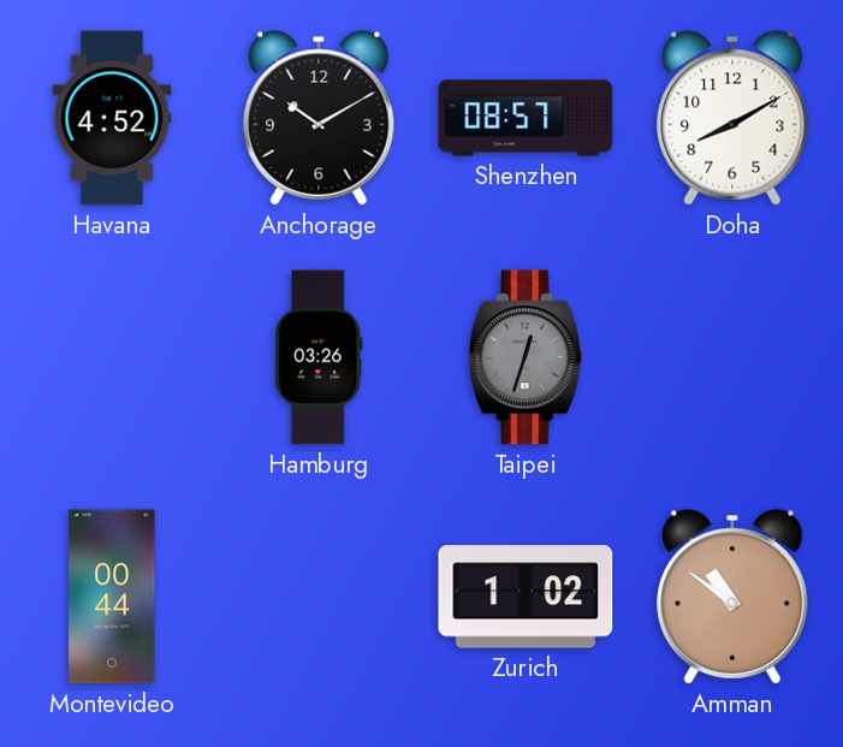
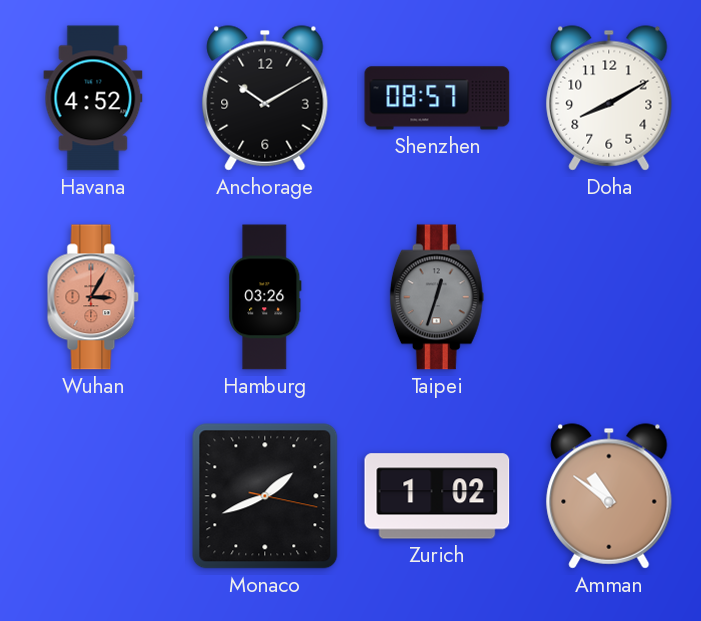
Wuhan: none -> 3:05
Montevideo: 00:44 -> none
Monaco: none -> 1:41
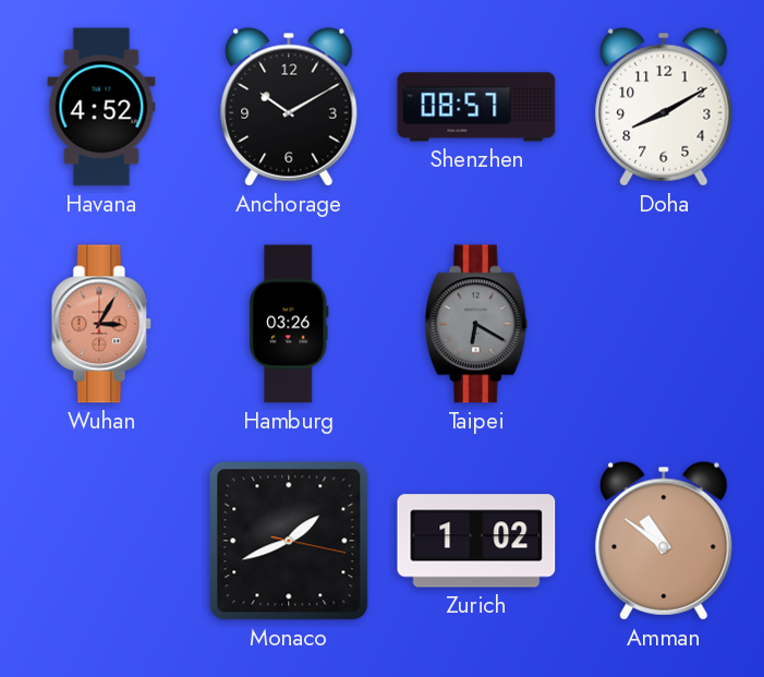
Taipei: 12:33 -> 6:20
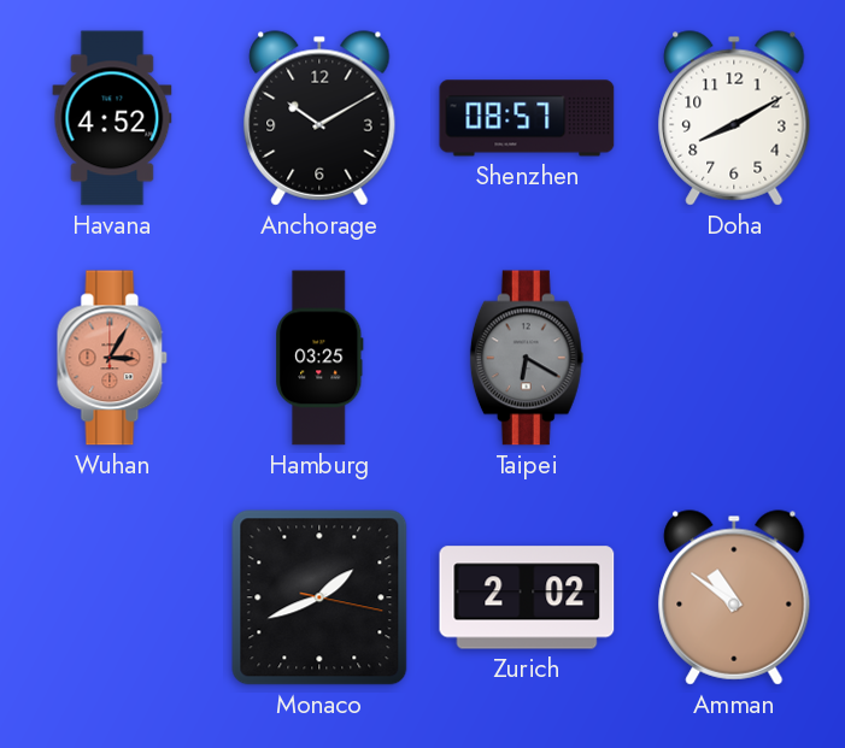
Hamburg: 03:26 -> 03:25
Zurich: 1:02 -> 2:02
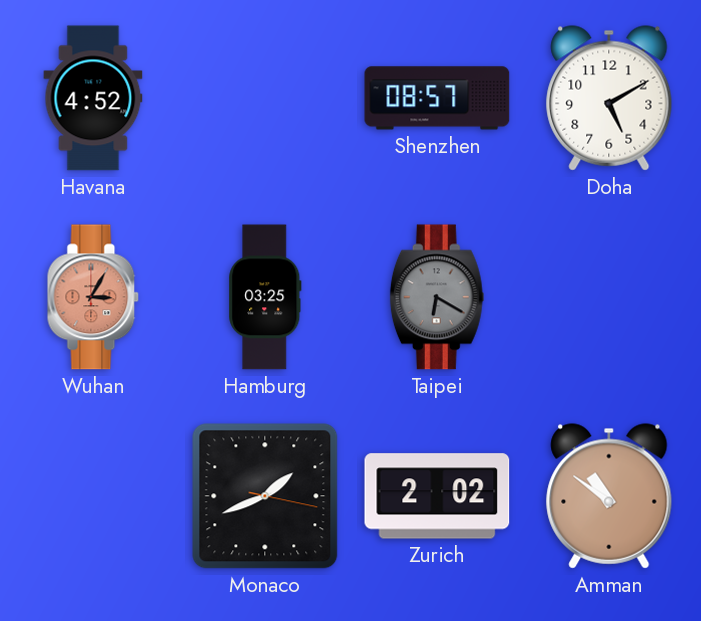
Anchorage: 10:10 -> none
Doha: 8:10 -> 5:10
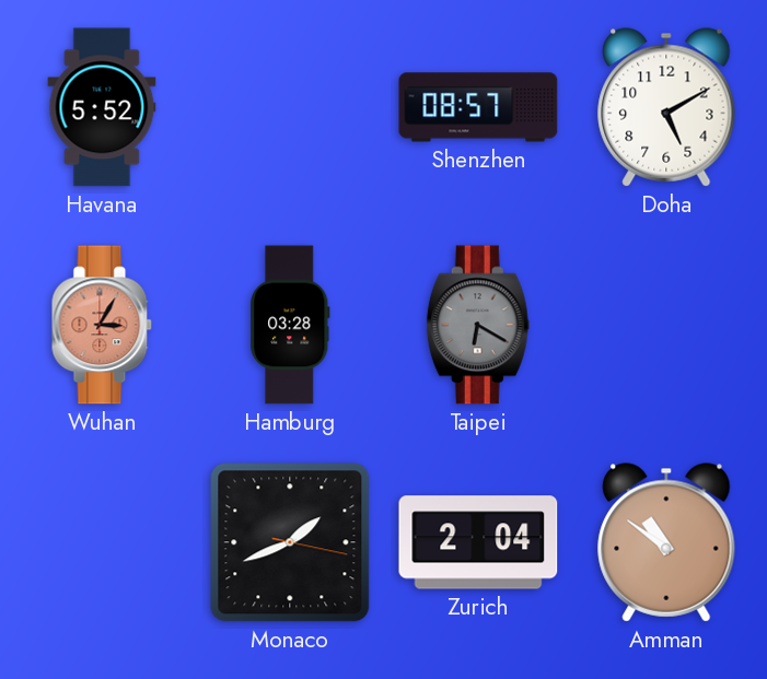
Havana: 4:52 -> 5:52
Hamburg: 03:25 -> 03:28
Zurich: 2:02 -> 2:04
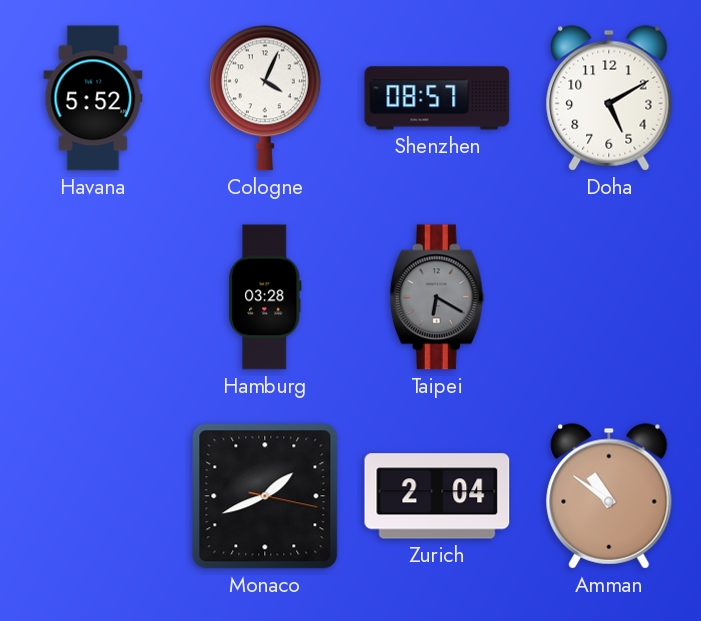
Cologne: none -> 4:04
Wuhan: 3:05 -> none
